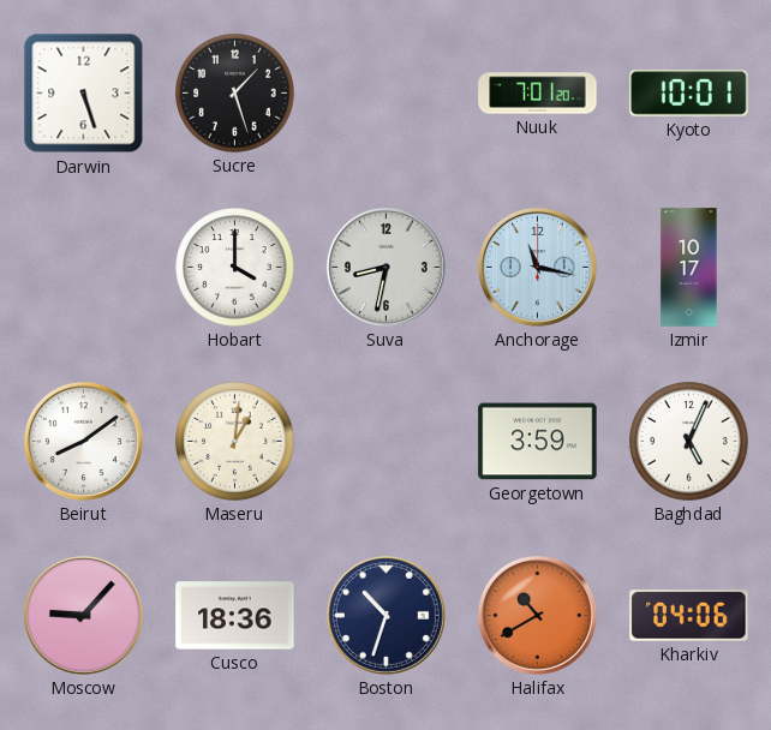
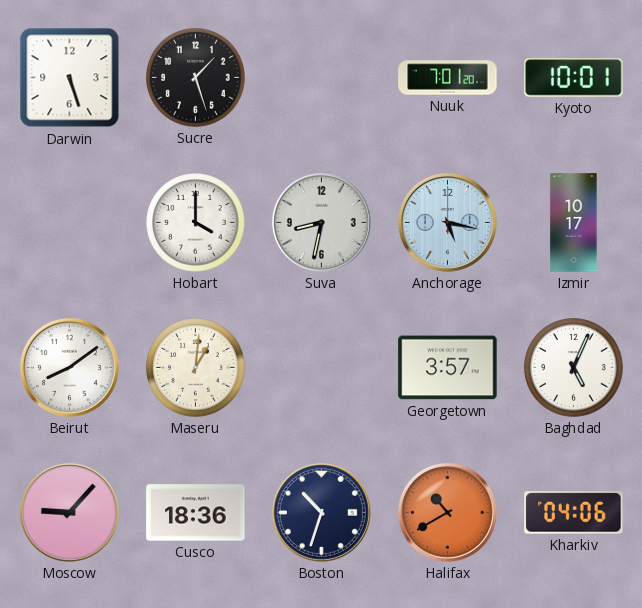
Anchorage: 11:17 -> 5:17
Georgetown: 3:59 -> 3:57
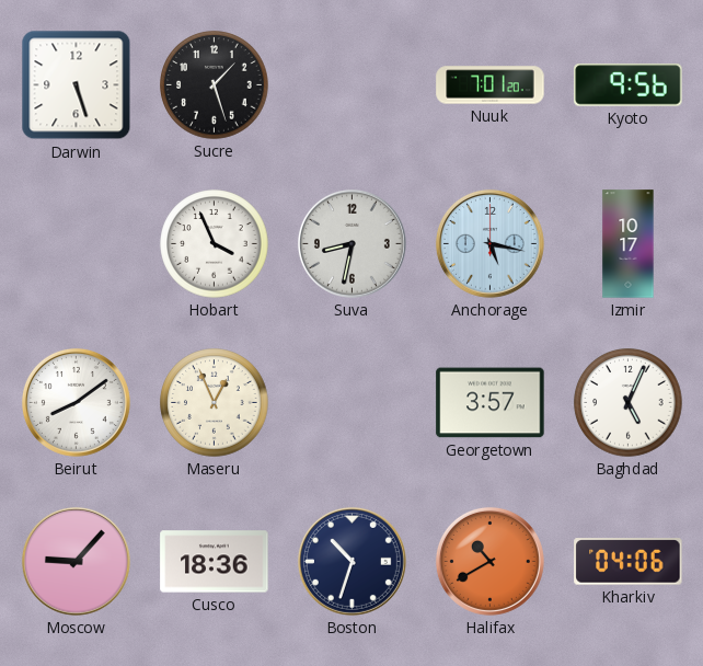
Kyoto: 10:01 -> 9:56
Hobart: 4:00 -> 3:56
Maseru: 1:01 -> 12:56
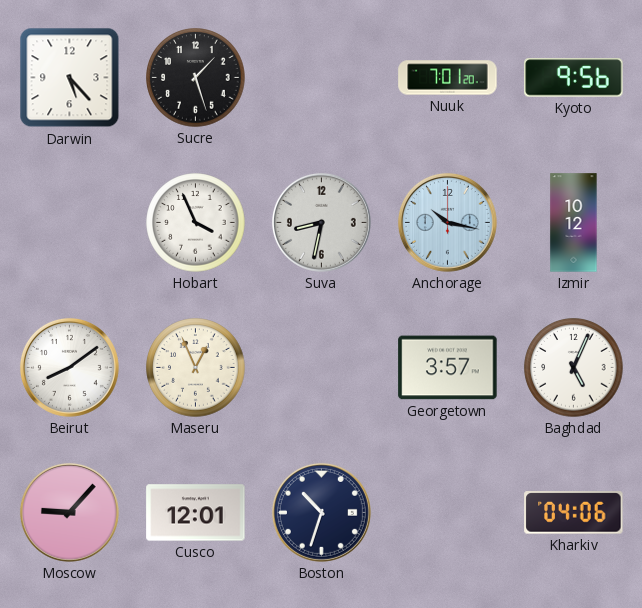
Darwin: 5:27 -> 5:23
Anchorage: 5:17 -> 10:17
Izmir: 10:17 -> 10:12
Cusco: 18:36 -> 12:01
Halifax: 10:40 -> none
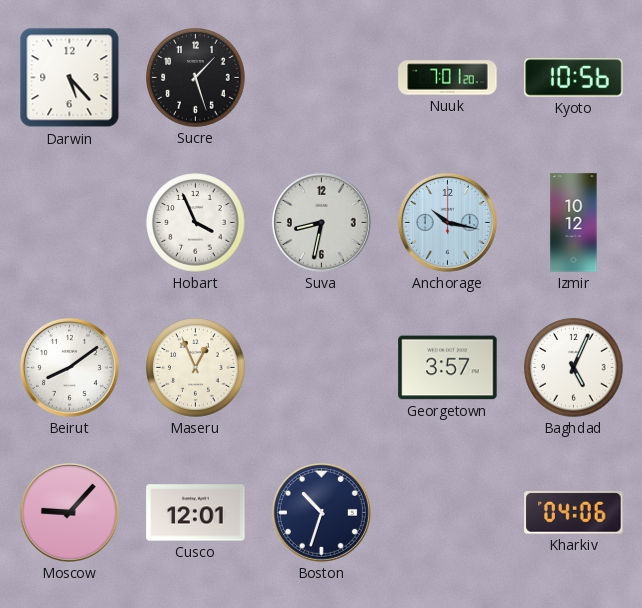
Kyoto: 9:56 -> 10:56
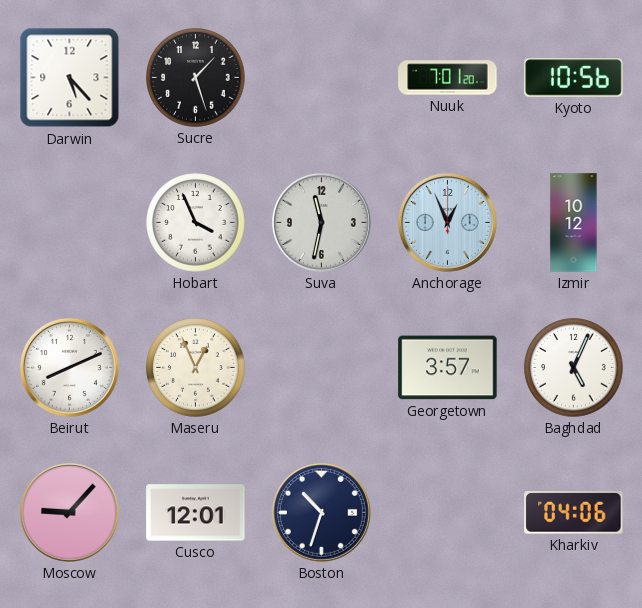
Suva: 8:32 -> 11:32
Anchorage: 10:17 -> 12:56
Beirut: 8:09 -> 8:11
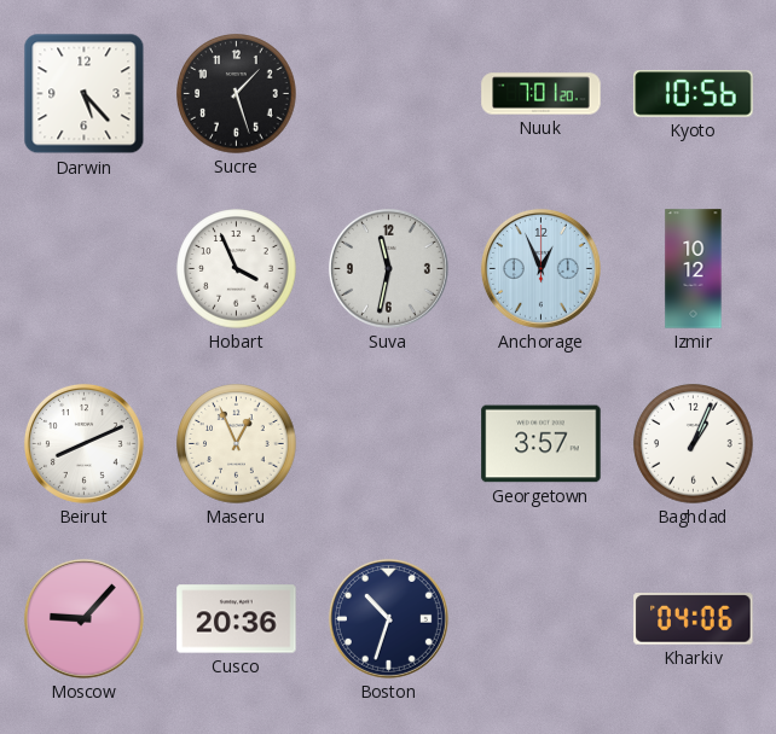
Baghdad: 5:04 -> 1:04
Cusco: 12:01 -> 20:36
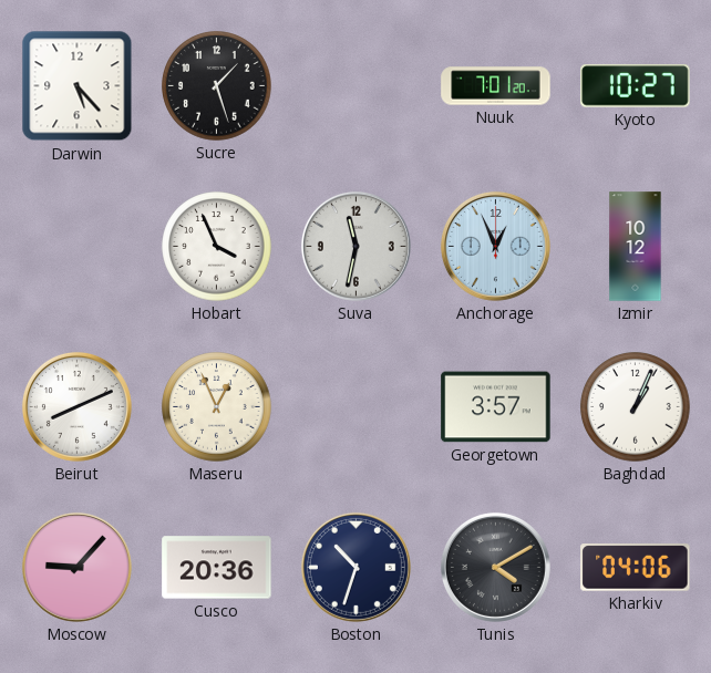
Kyoto: 10:56 -> 10:27
Tunis: none -> 4:10
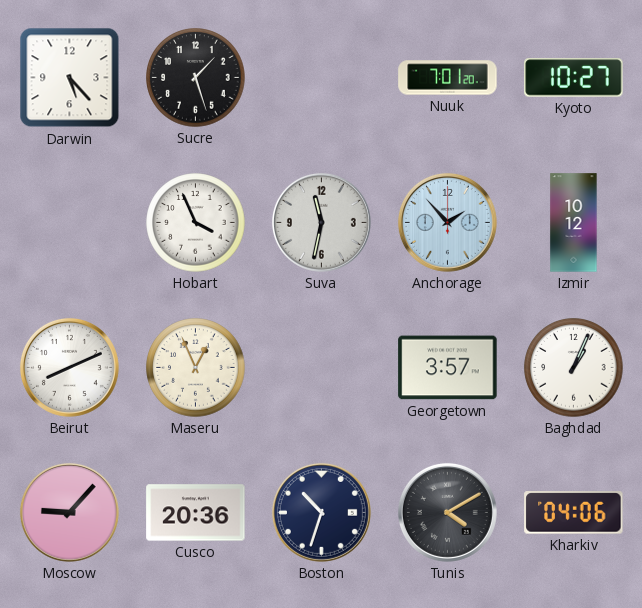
Anchorage: 12:56 -> 1:53
